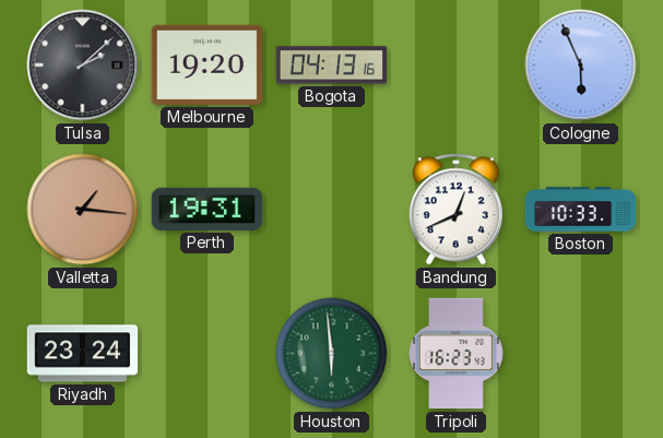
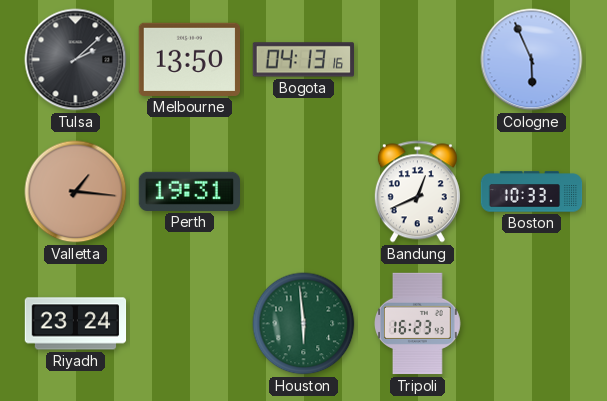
Melbourne: 19:20 -> 13:50
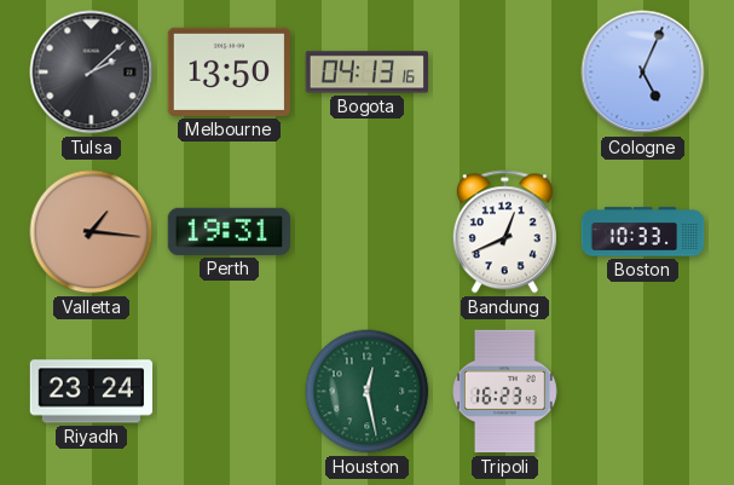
Cologne: 5:56 -> 5:04
Houston: 5:59 -> 12:28
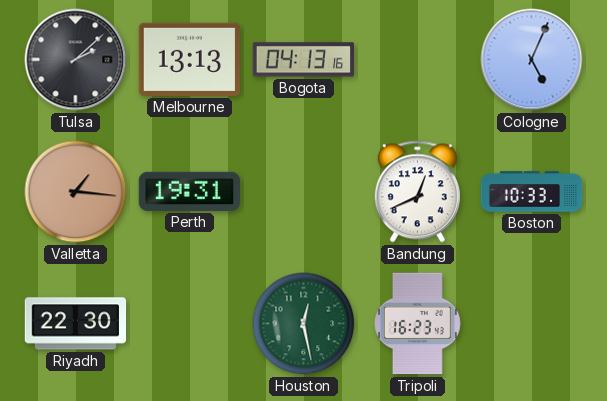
Melbourne: 13:50 -> 13:13
Riyadh: 23:24 -> 22:30
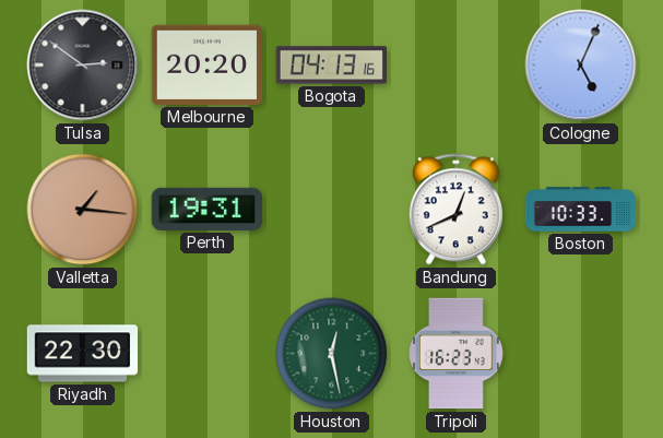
Tulsa: 2:08 -> 2:51
Melbourne: 13:13 -> 20:20
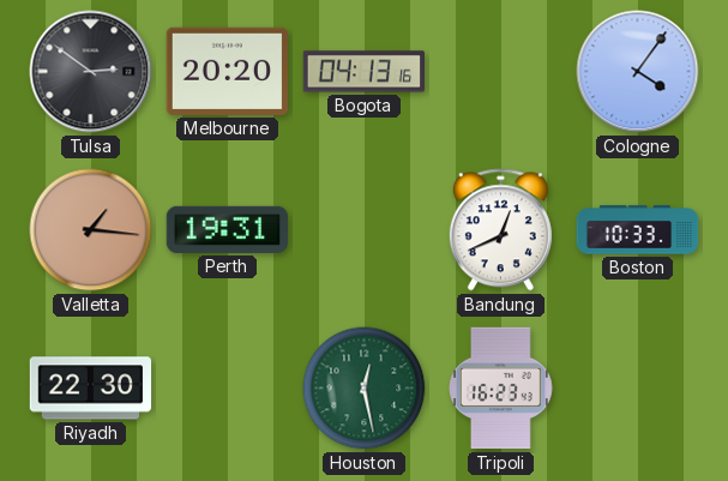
Cologne: 5:04 -> 4:06
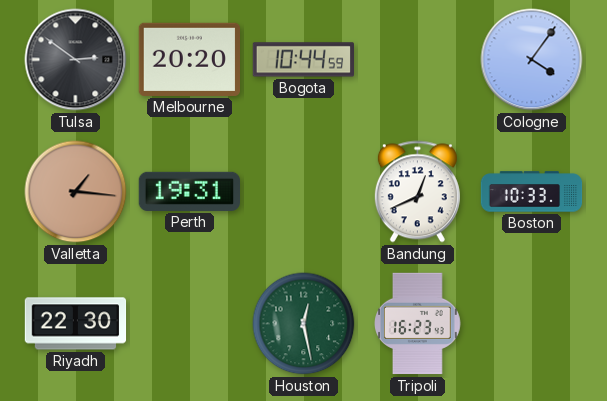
Bogota: 04:13 -> 10:44
